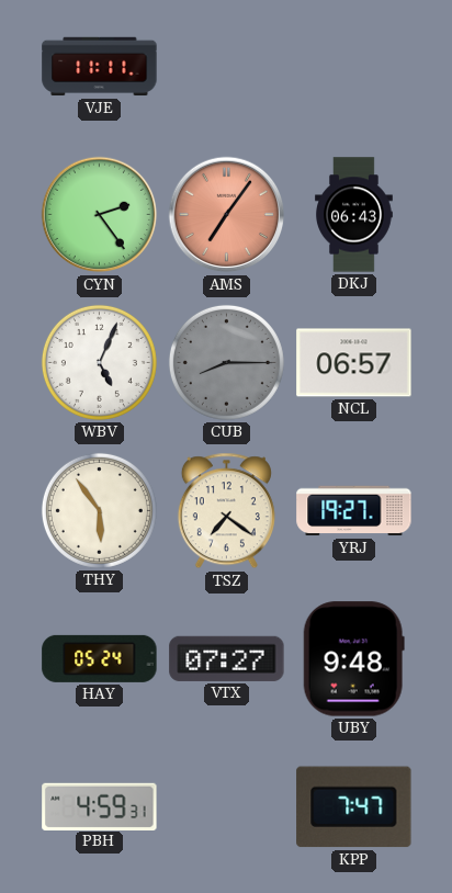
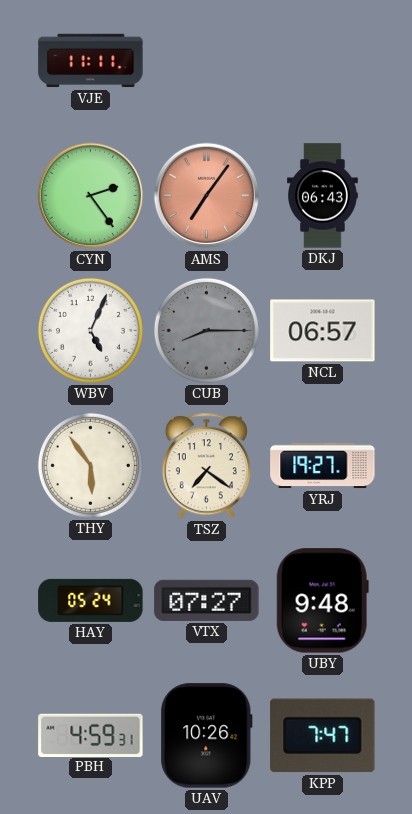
UAV: none -> 10:26
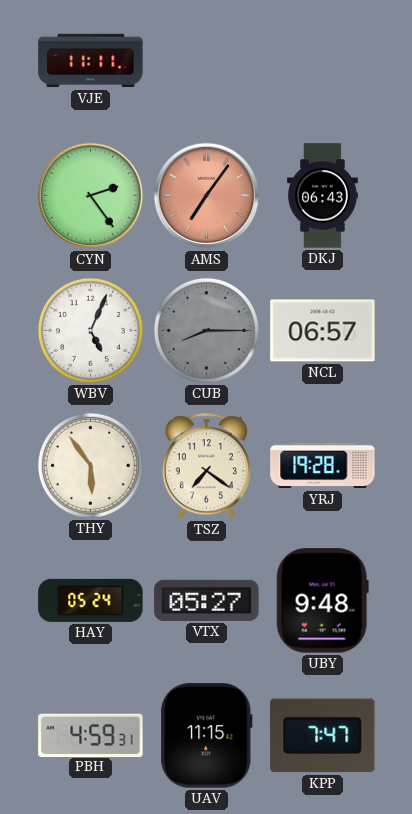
YRJ: 19:27 -> 19:28
VTX: 07:27 -> 05:27
UAV: 10:26 -> 11:15
